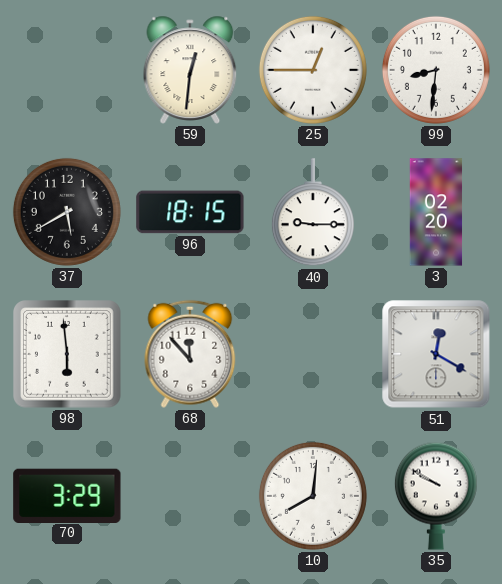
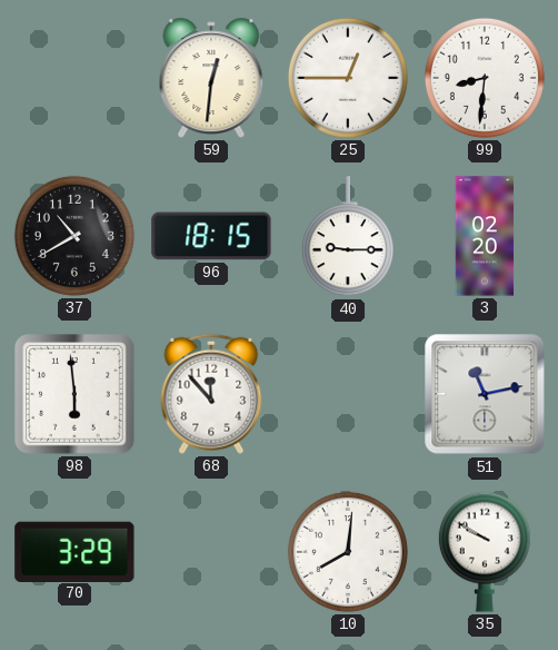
37: 5:40 -> 10:40
51: 12:20 -> 11:13
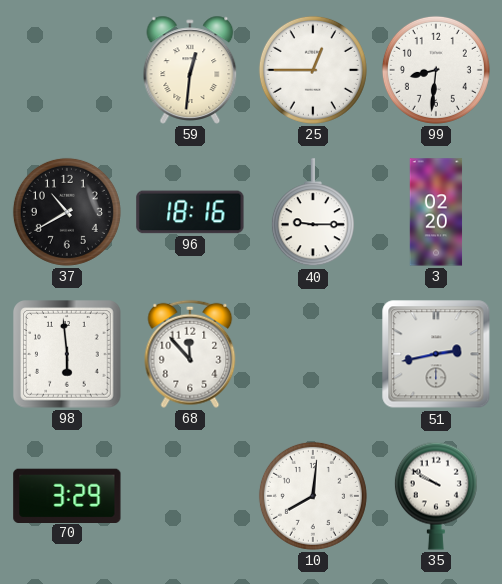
96: 18:15 -> 18:16
51: 11:13 -> 2:43
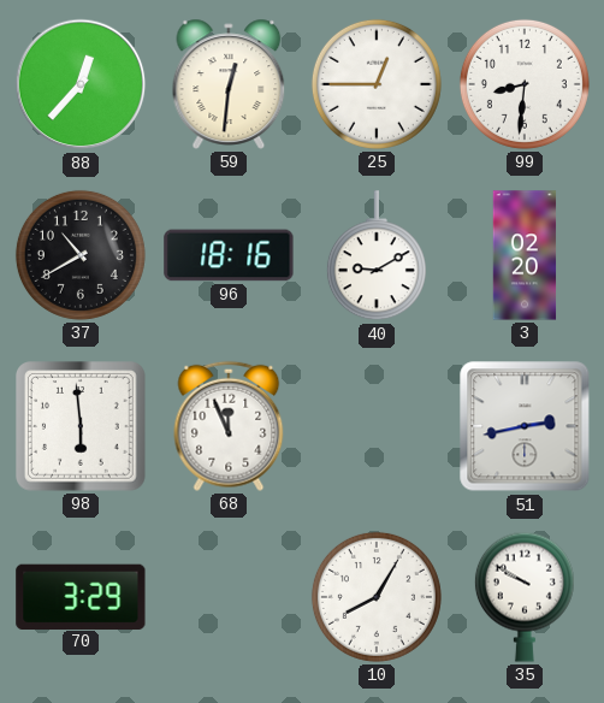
88: none -> 12:37
40: 9:15 -> 9:10
68: 11:53 -> 11:56
10: 8:01 -> 8:05
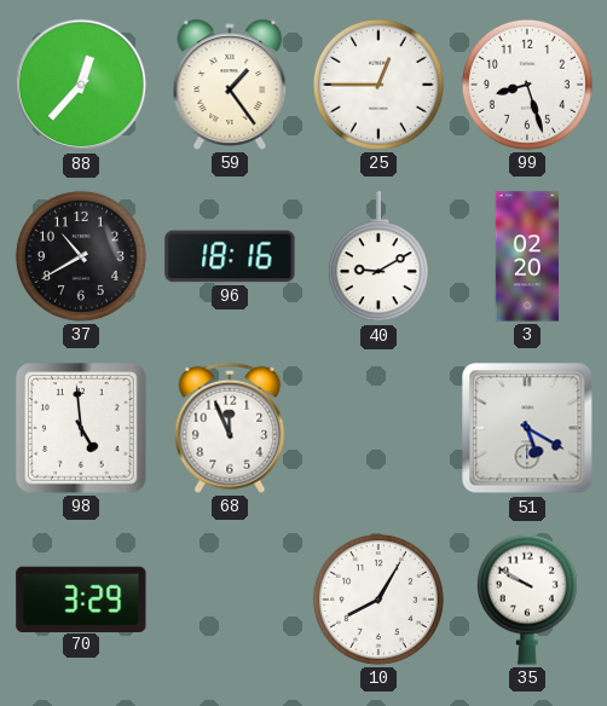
59: 12:31 -> 1:24
99: 8:31 -> 8:27
98: 5:59 -> 4:59
51: 2:43 -> 5:20
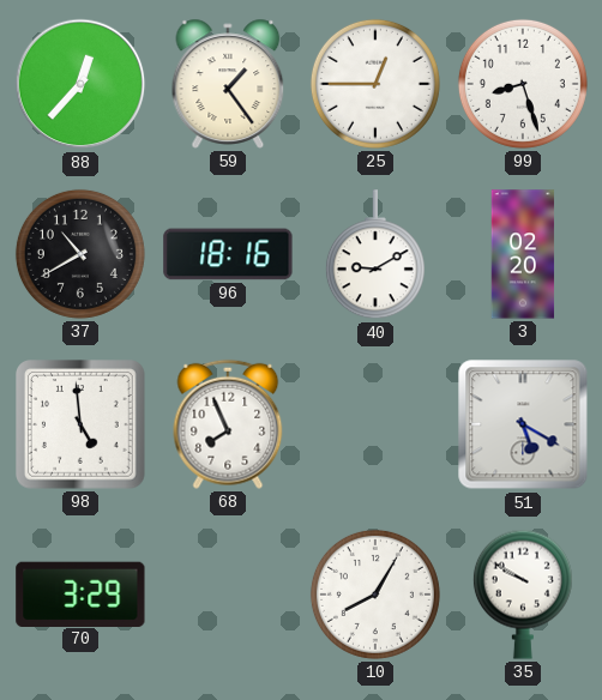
68: 11:56 -> 7:56
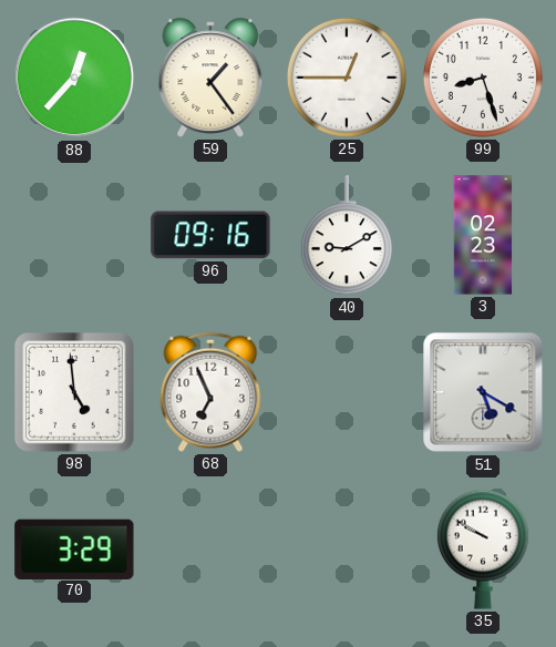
37: 10:40 -> none
96: 18:16 -> 09:16
3: 02:20 -> 02:23
68: 7:56 -> 6:56
10: 8:05 -> none
